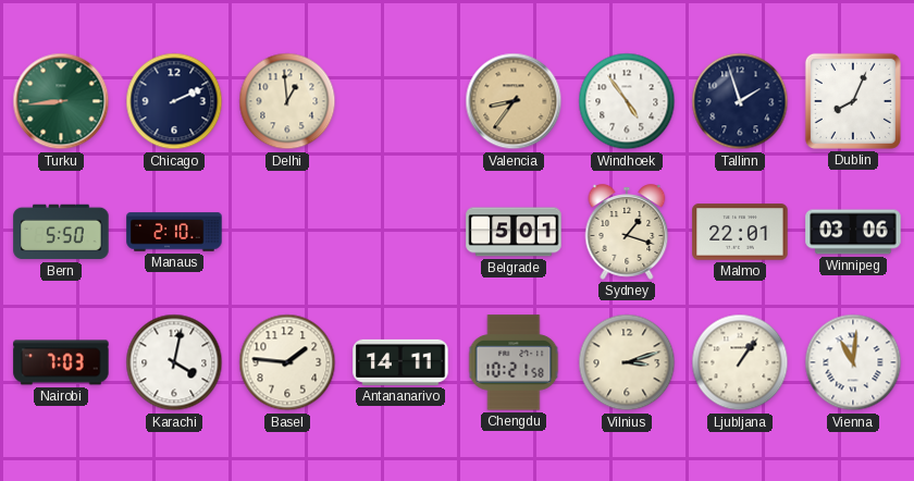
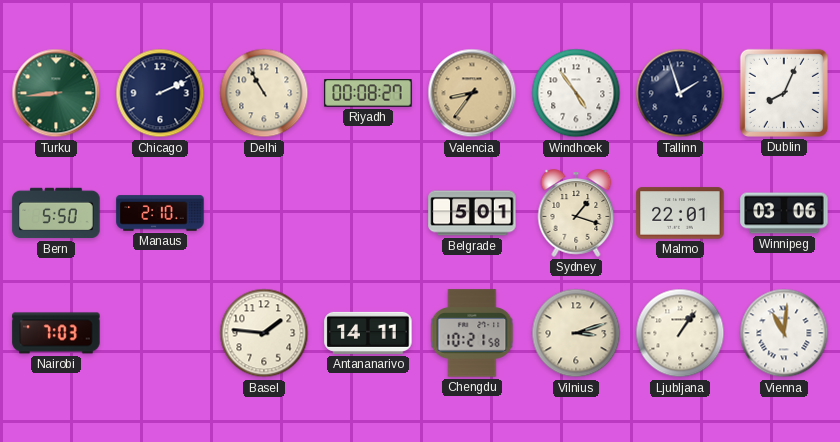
Delhi: 12:59 -> 10:55
Riyadh: none -> 00:08
Karachi: 4:02 -> none
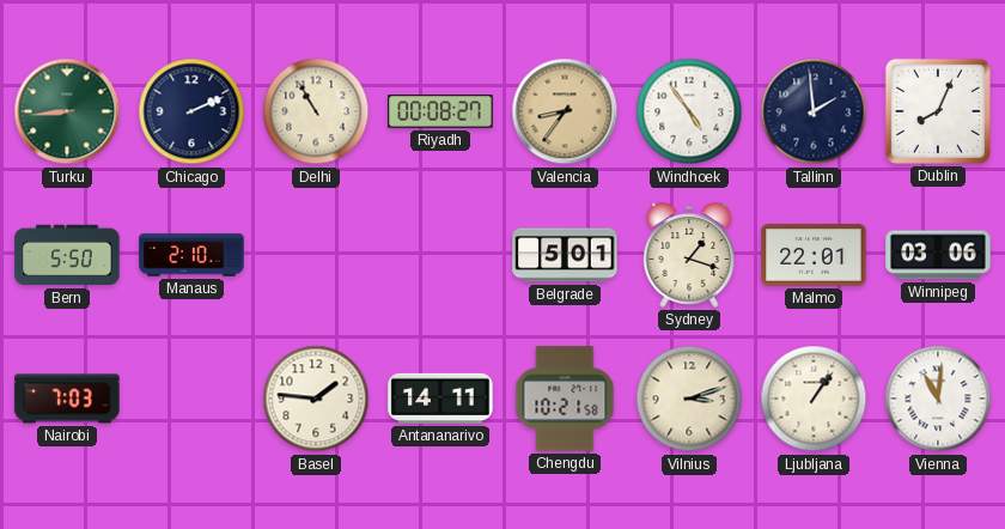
Tallinn: 1:57 -> 1:59
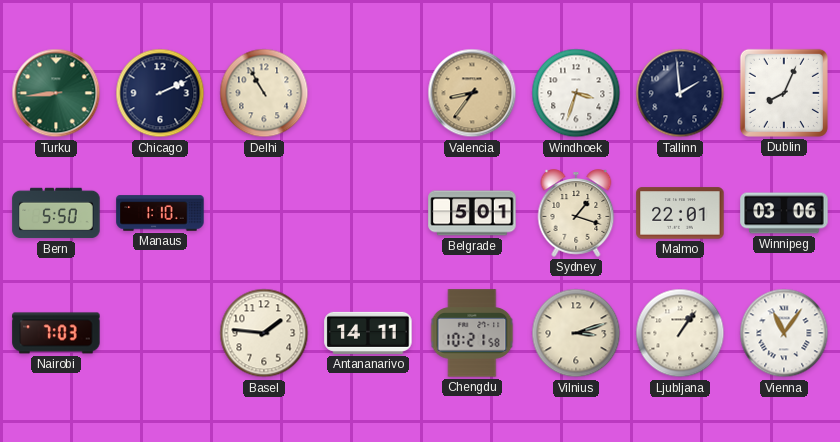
Riyadh: 00:08 -> none
Windhoek: 4:54 -> 3:33
Manaus: 2:10 -> 1:10
Vienna: 11:01 -> 11:06
